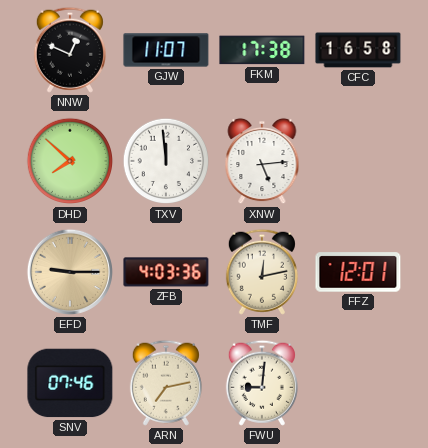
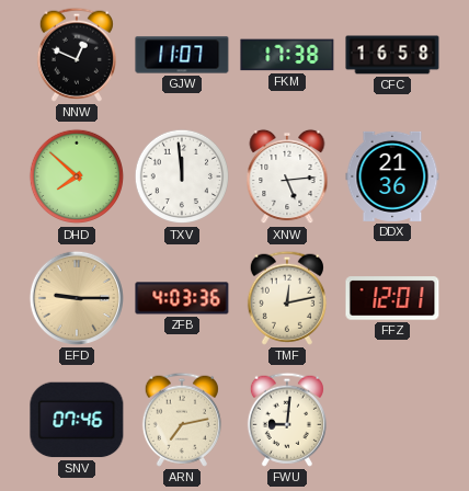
DDX: none -> 21:36
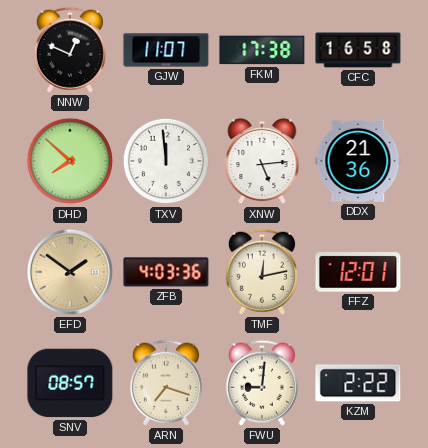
EFD: 9:15 -> 1:51
SNV: 07:46 -> 08:57
ARN: 7:13 -> 7:18
KZM: none -> 2:22
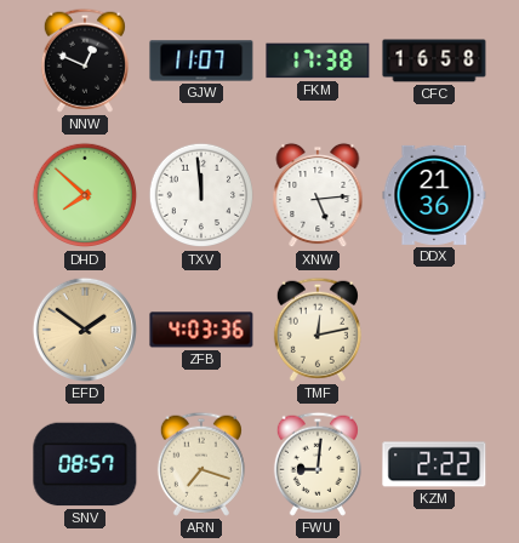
FFZ: 12:01 -> none
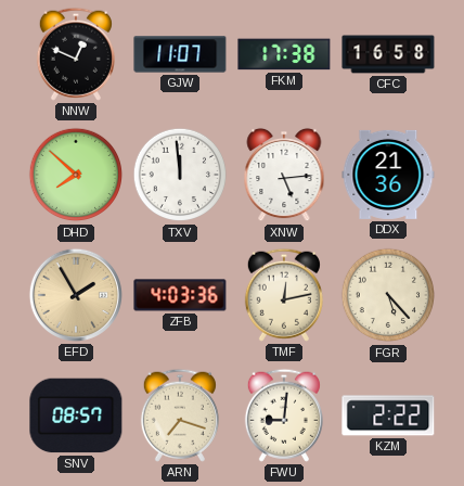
EFD: 1:51 -> 1:55
FGR: none -> 5:23
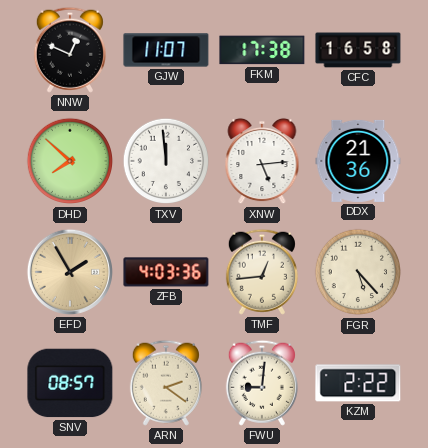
TMF: 12:13 -> 12:44
ARN: 7:18 -> 2:21
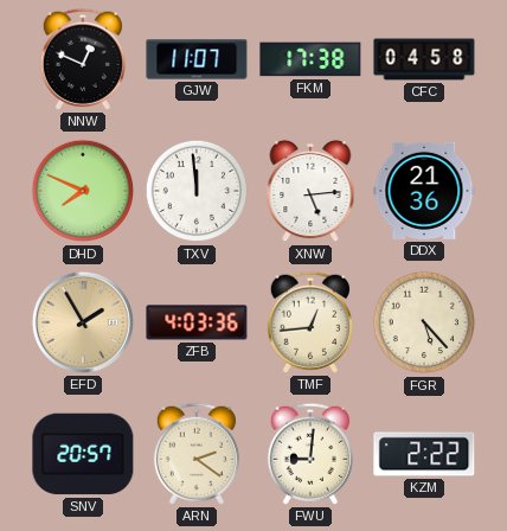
CFC: 16:58 -> 04:58
DHD: 7:52 -> 7:49
SNV: 08:57 -> 20:57
